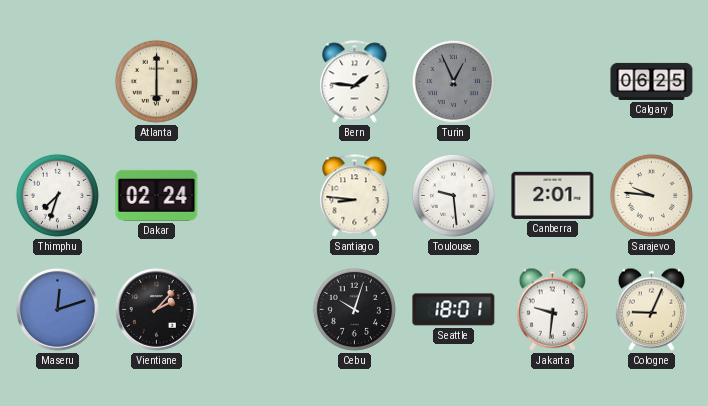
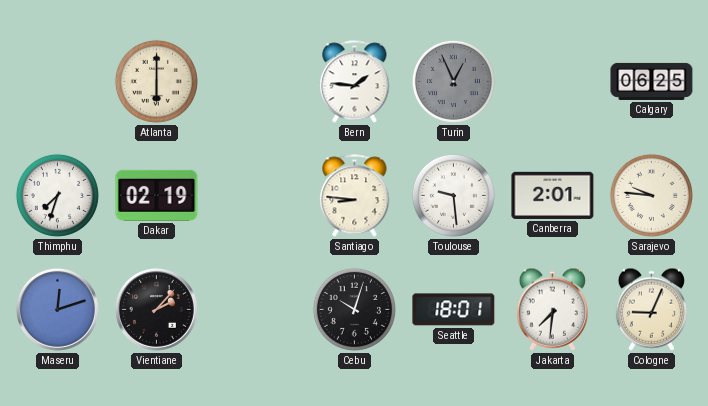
Dakar: 02:24 -> 02:19
Jakarta: 9:31 -> 7:31
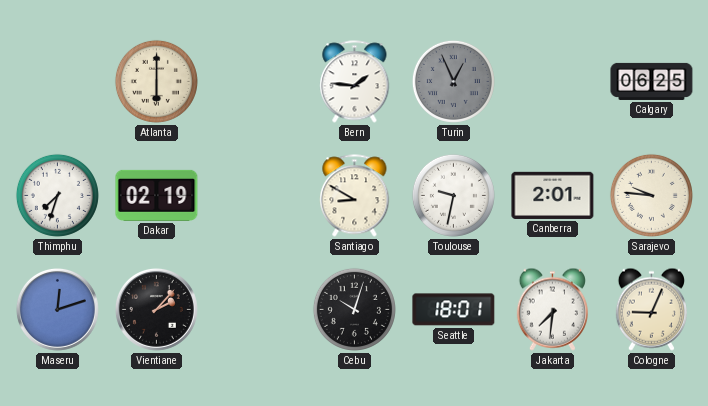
Santiago: 8:46 -> 8:50
Toulouse: 9:29 -> 9:32
